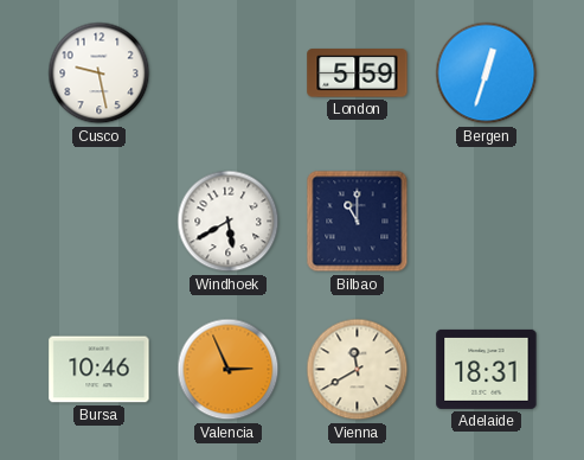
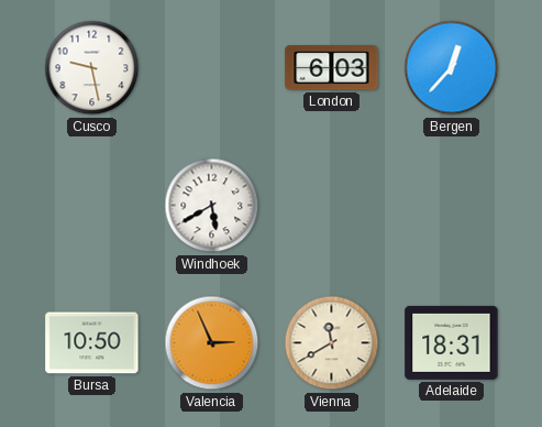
London: 5:59 -> 6:03
Bergen: 12:33 -> 12:37
Bilbao: 11:00 -> none
Bursa: 10:46 -> 10:50
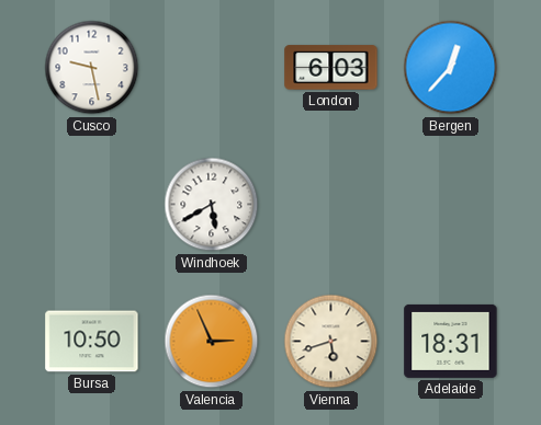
Vienna: 11:40 -> 5:42
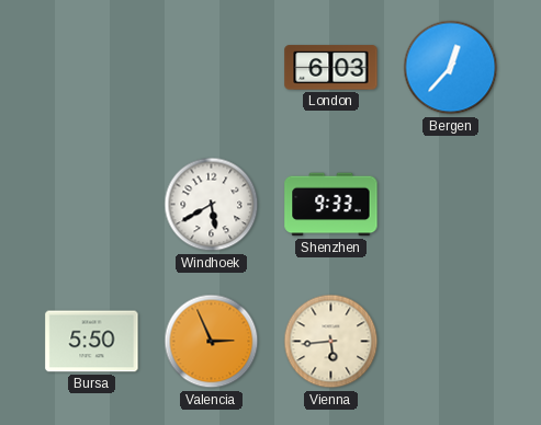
Cusco: 9:28 -> none
Shenzhen: none -> 9:33
Bursa: 10:50 -> 5:50
Vienna: 5:42 -> 5:44
Adelaide: 18:31 -> none
